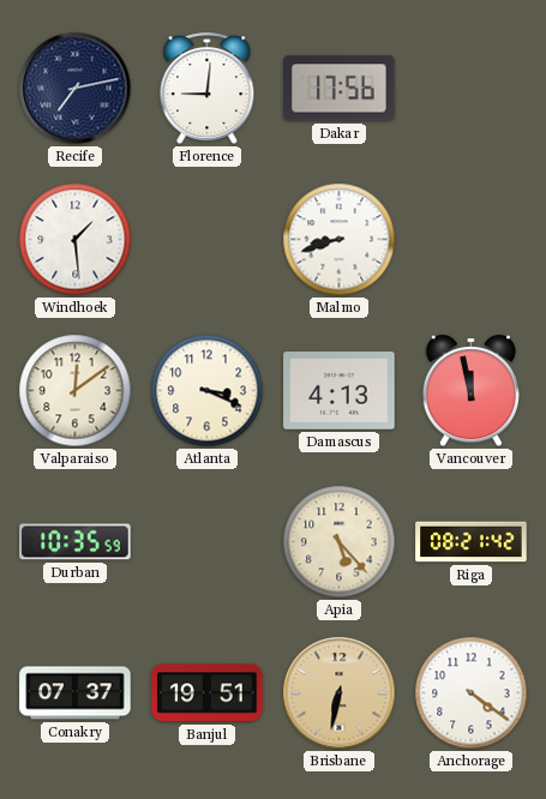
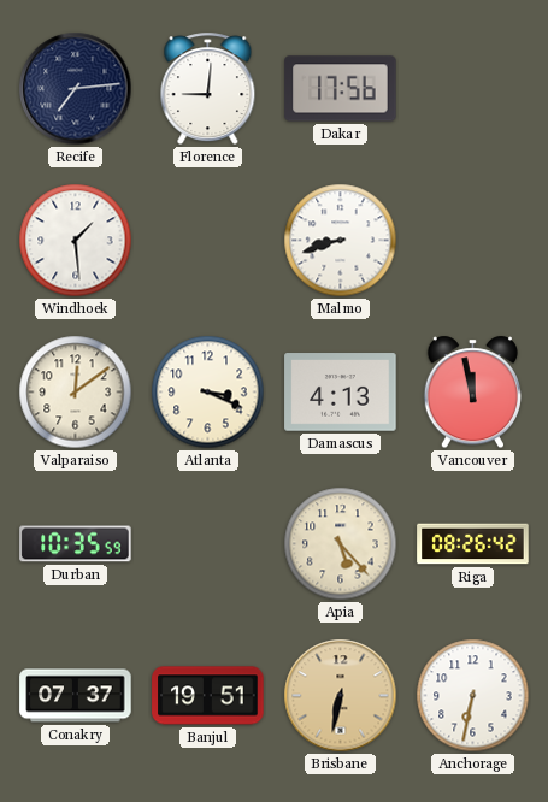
Recife: 7:13 -> 7:14
Riga: 08:21 -> 08:26
Anchorage: 4:21 -> 6:32
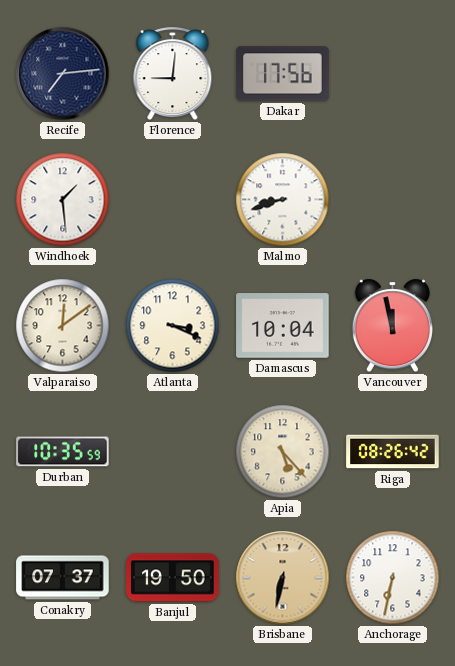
Damascus: 4:13 -> 10:04
Banjul: 19:51 -> 19:50
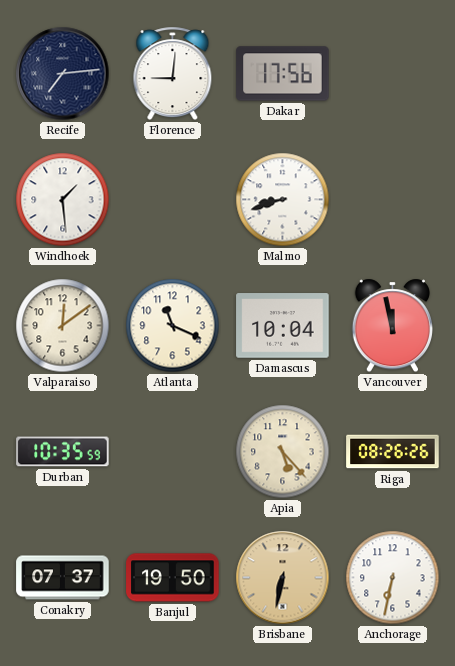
Atlanta: 3:19 -> 11:19
Riga: 08:26:42 -> 08:26:26
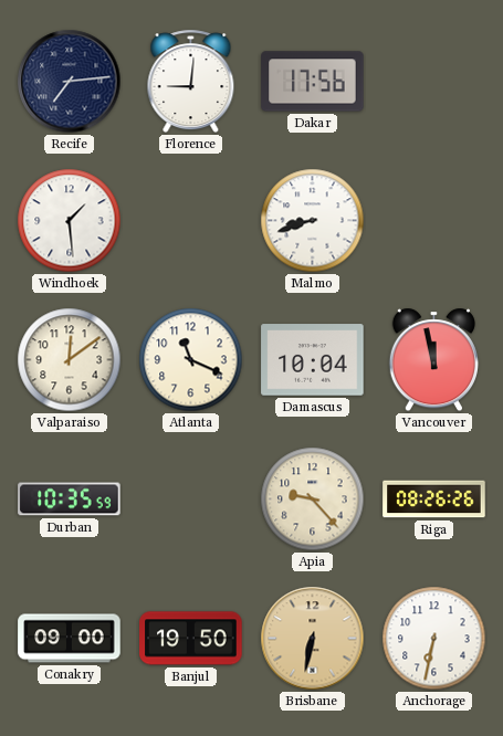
Apia: 5:23 -> 9:23
Conakry: 07:37 -> 09:00
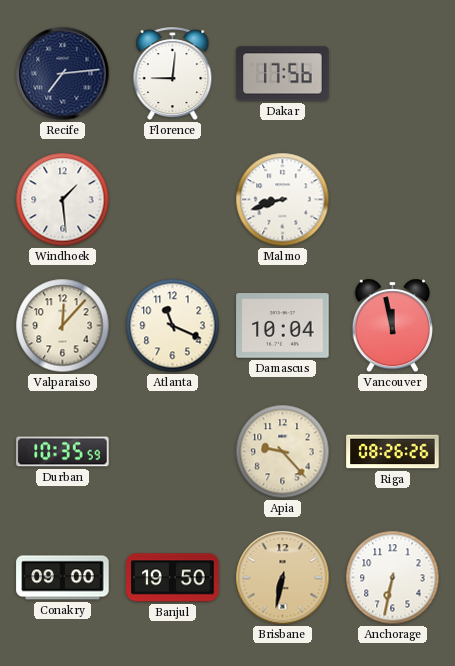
Valparaiso: 12:09 -> 12:07
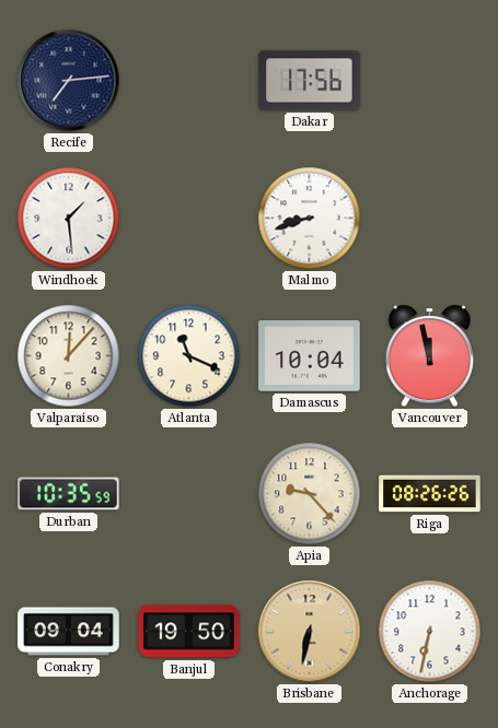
Florence: 9:01 -> none
Conakry: 09:00 -> 09:04
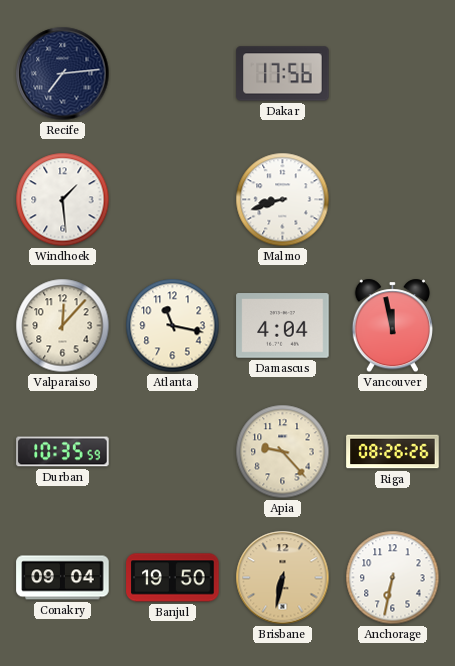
Atlanta: 11:19 -> 11:17
Damascus: 10:04 -> 4:04
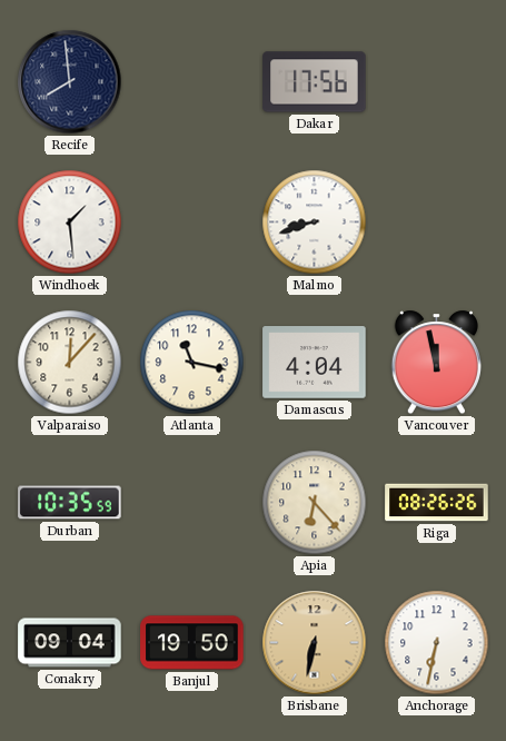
Recife: 7:14 -> 7:59
Apia: 9:23 -> 6:23
